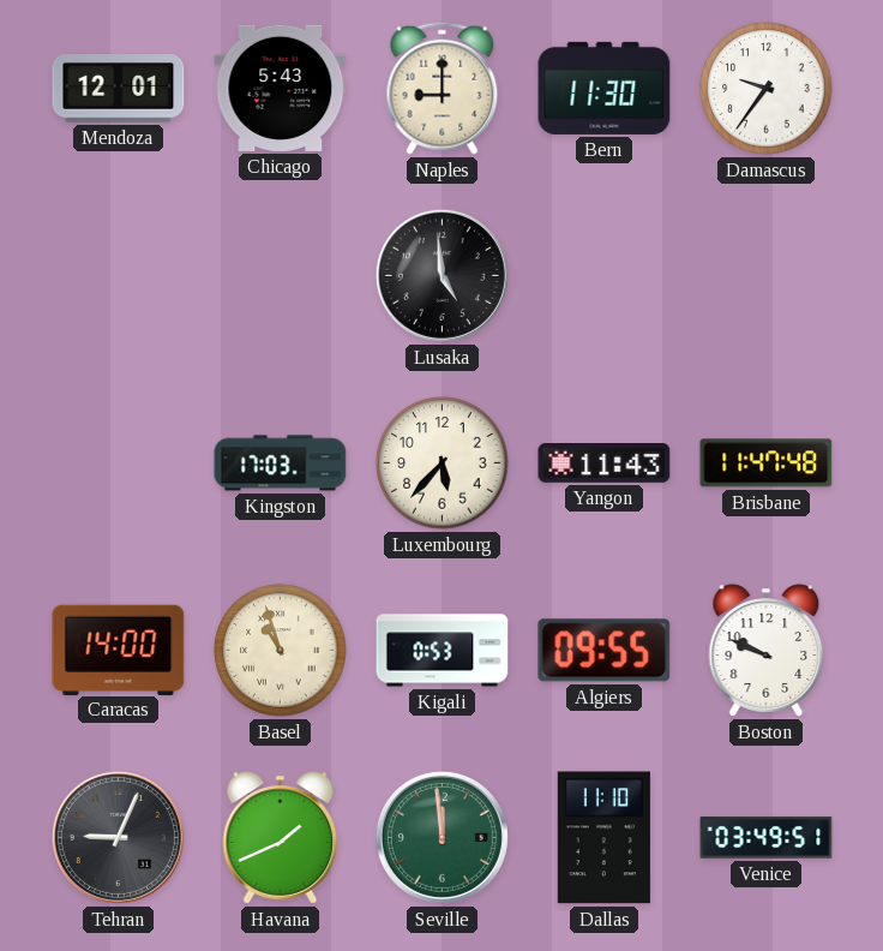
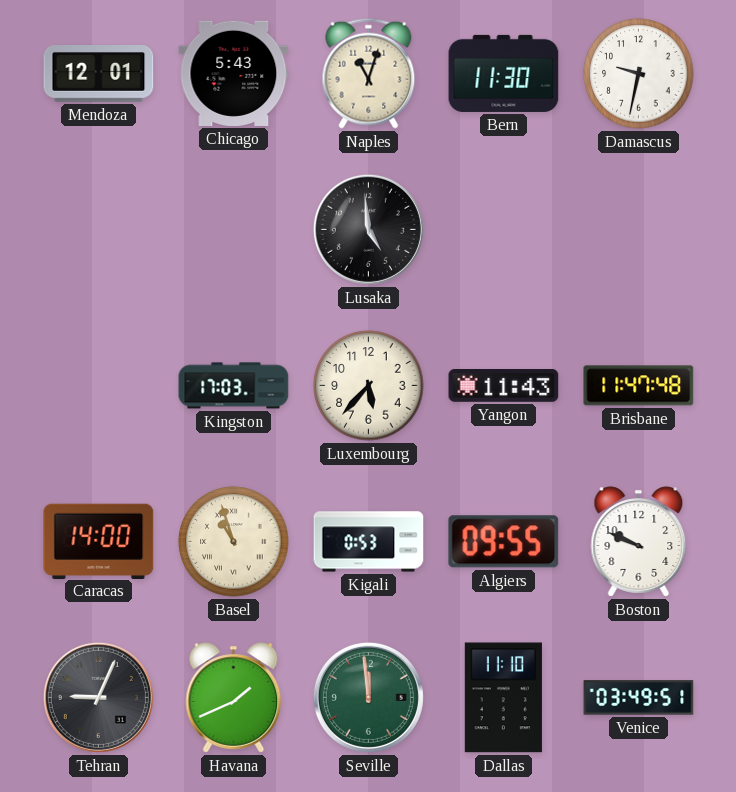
Naples: 9:00 -> 11:03
Damascus: 9:36 -> 9:32
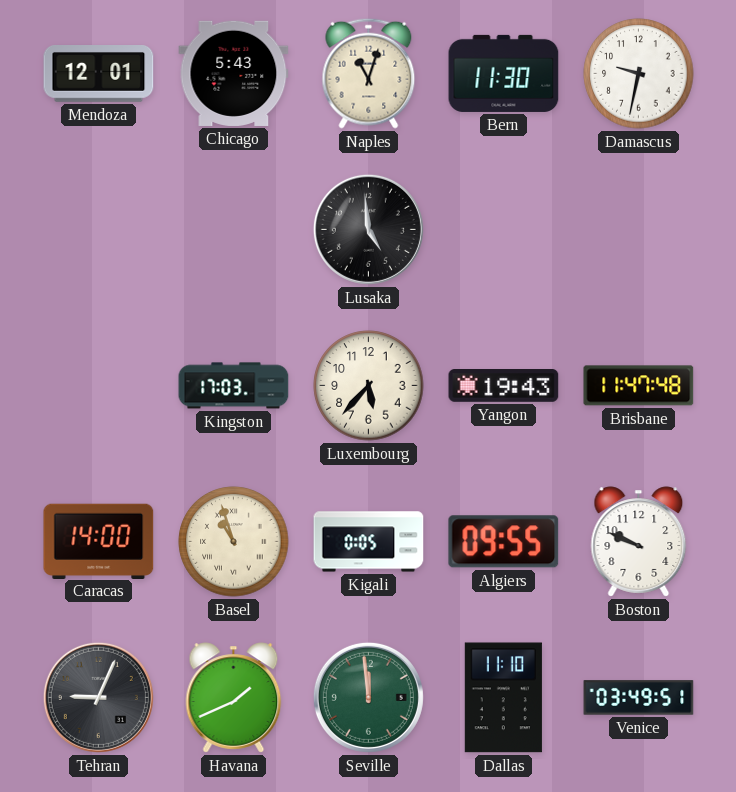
Yangon: 11:43 -> 19:43
Kigali: 0:53 -> 0:05
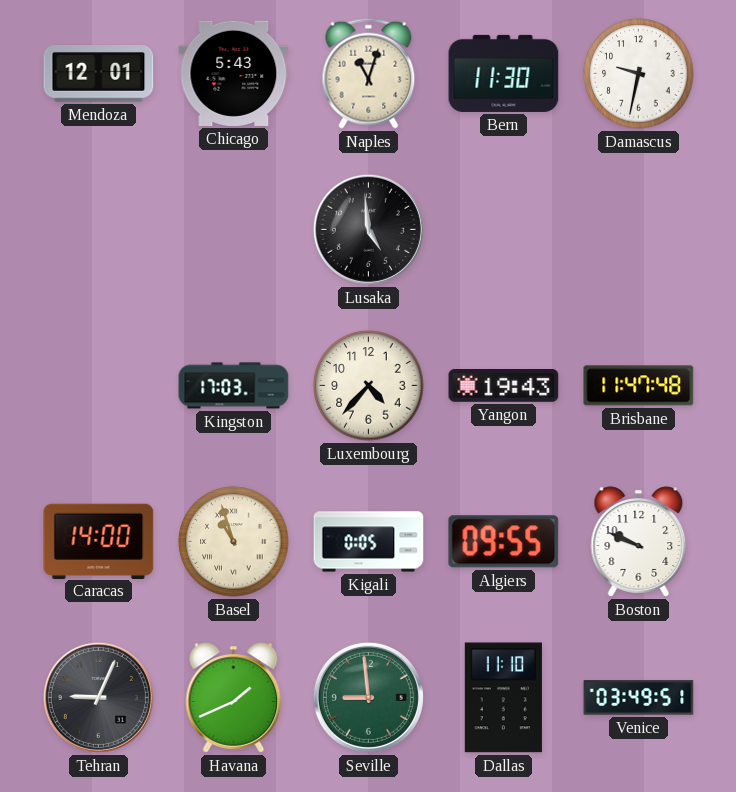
Luxembourg: 5:37 -> 4:37
Seville: 11:59 -> 8:59
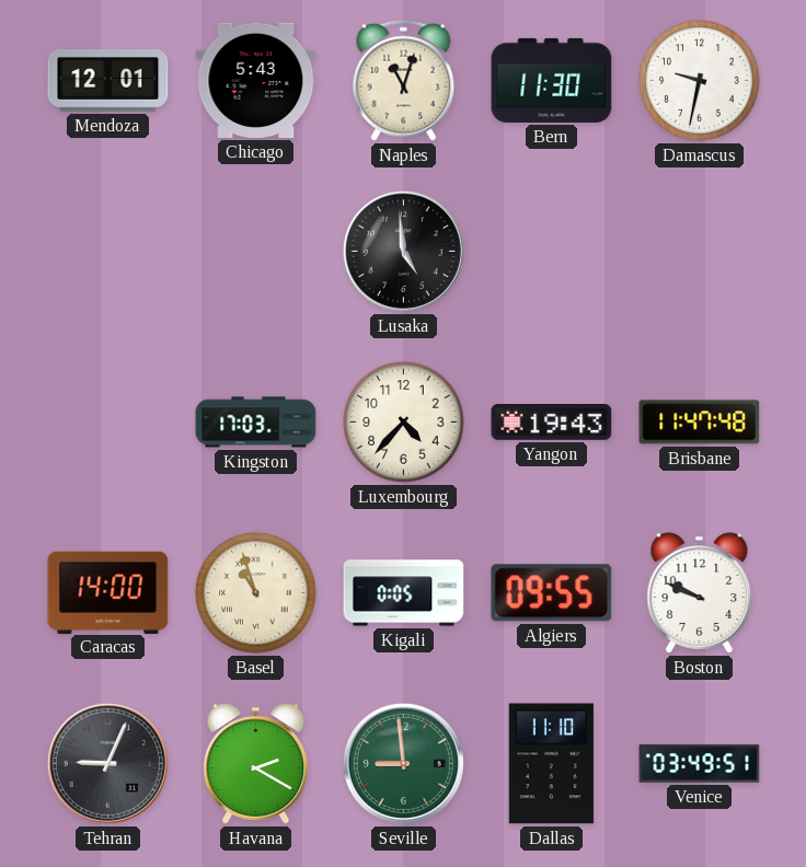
Havana: 1:41 -> 2:20
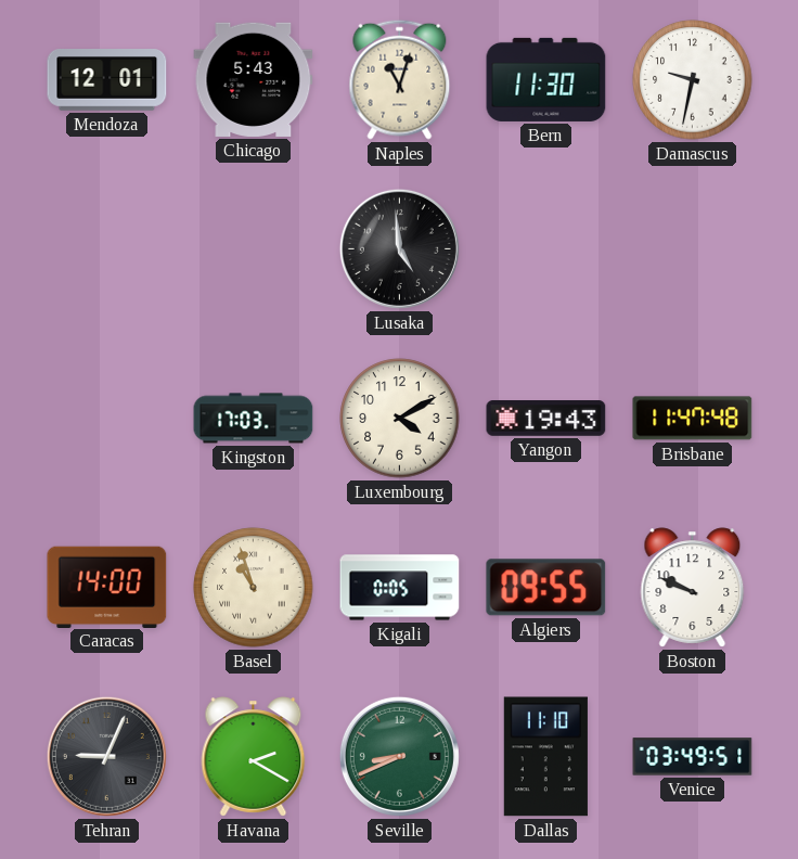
Luxembourg: 4:37 -> 4:10
Seville: 8:59 -> 8:41
